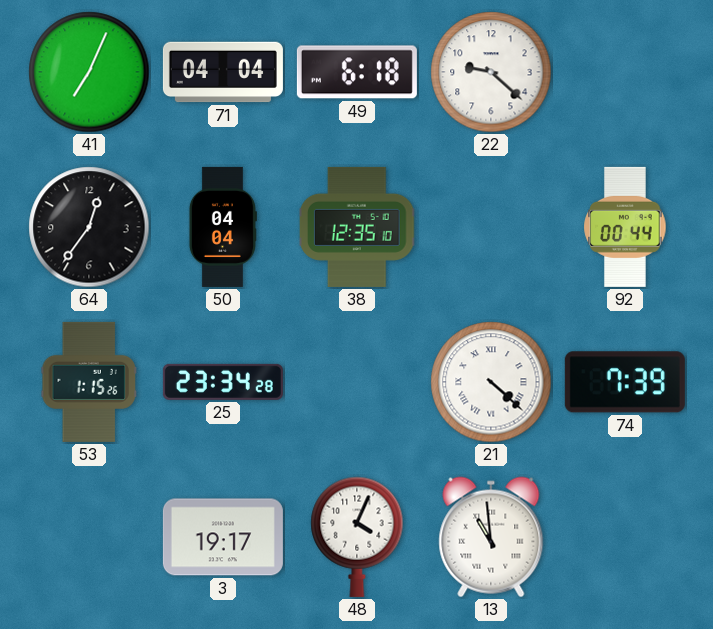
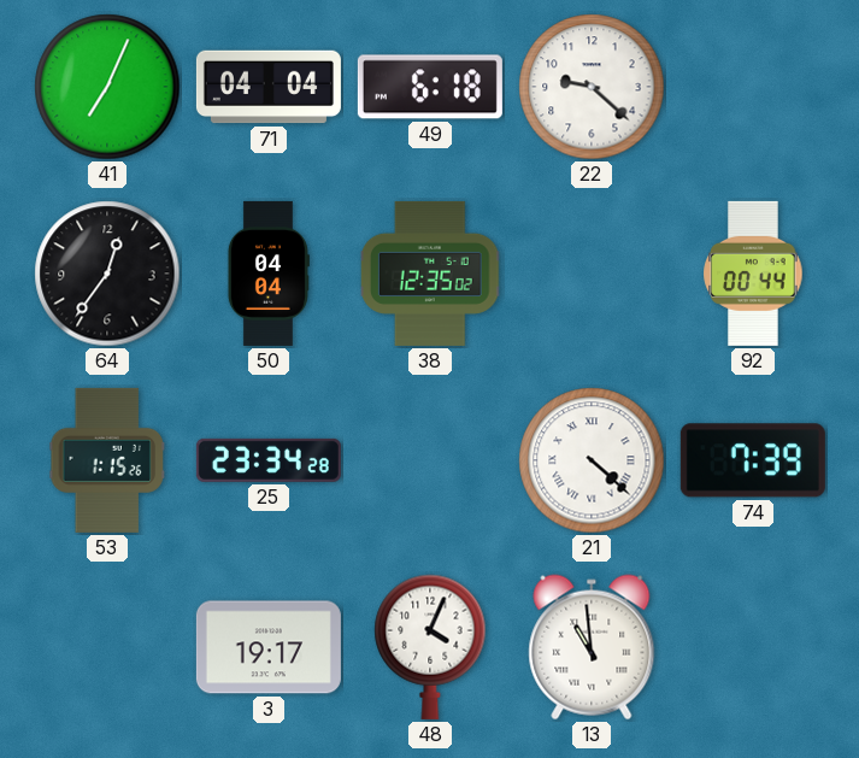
38: 12:35:10 -> 12:35:02
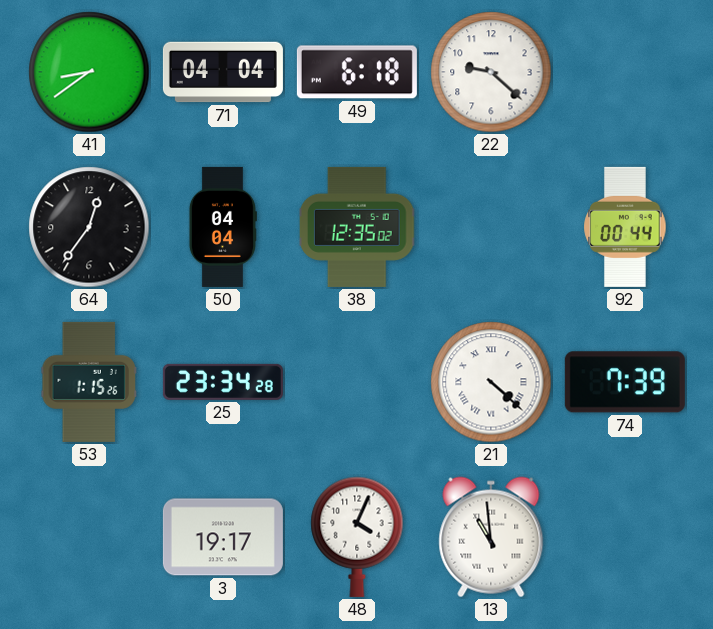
41: 7:04 -> 8:39
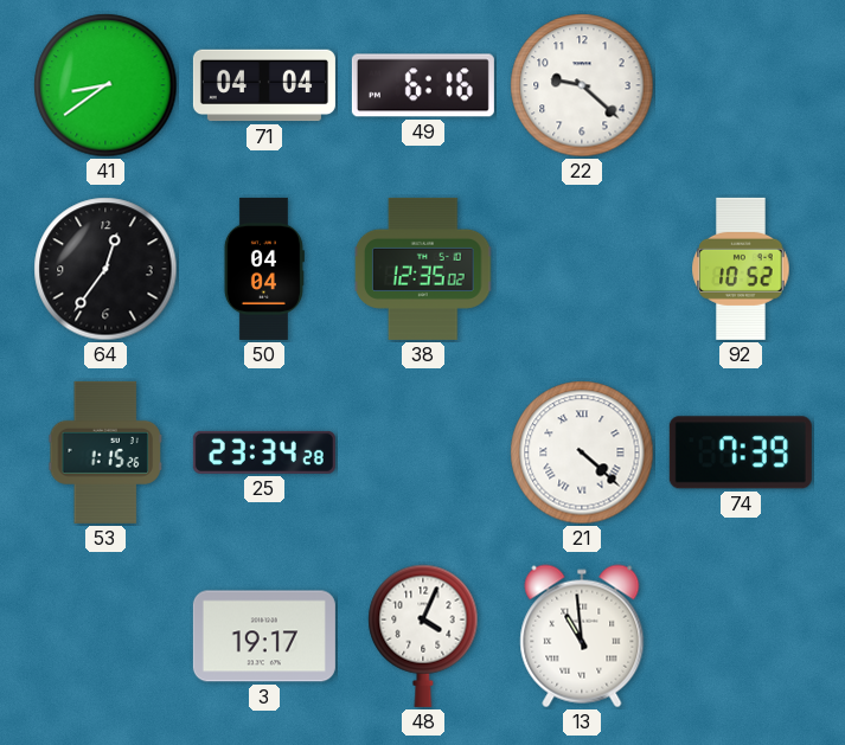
49: 6:18 -> 6:16
92: 00:44 -> 10:52
